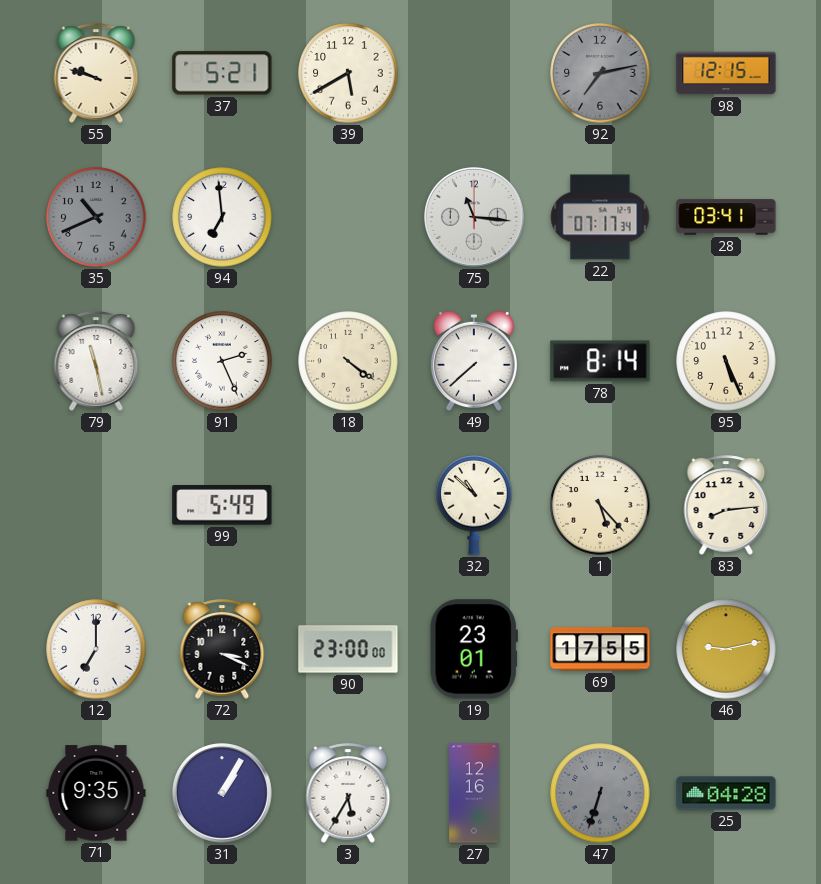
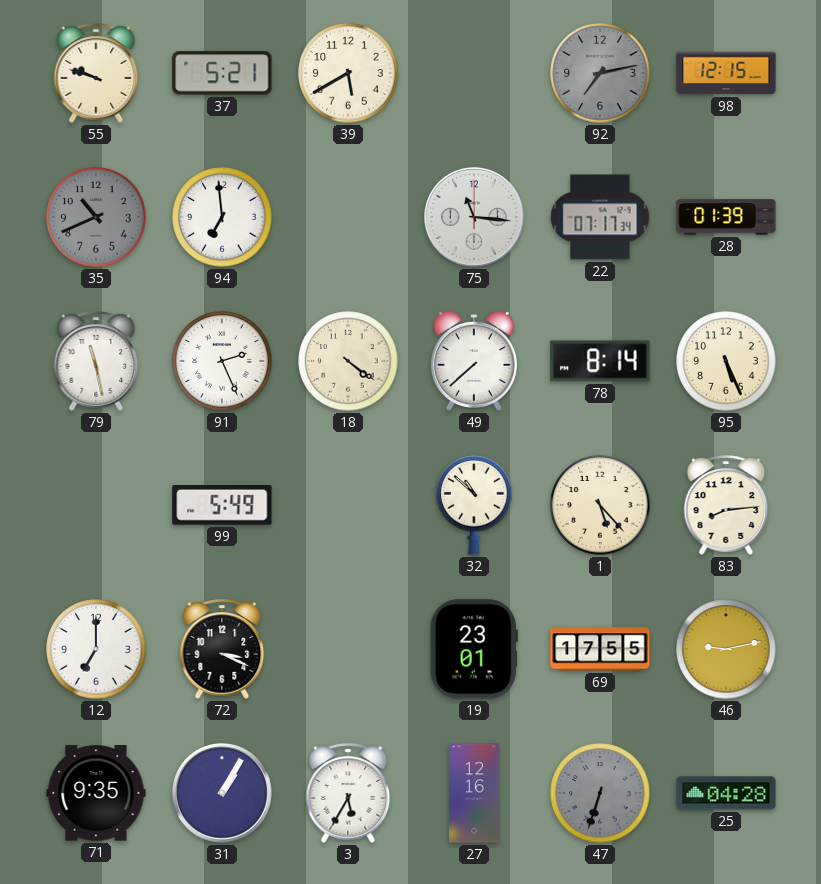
28: 03:41 -> 01:39
90: 23:00 -> none
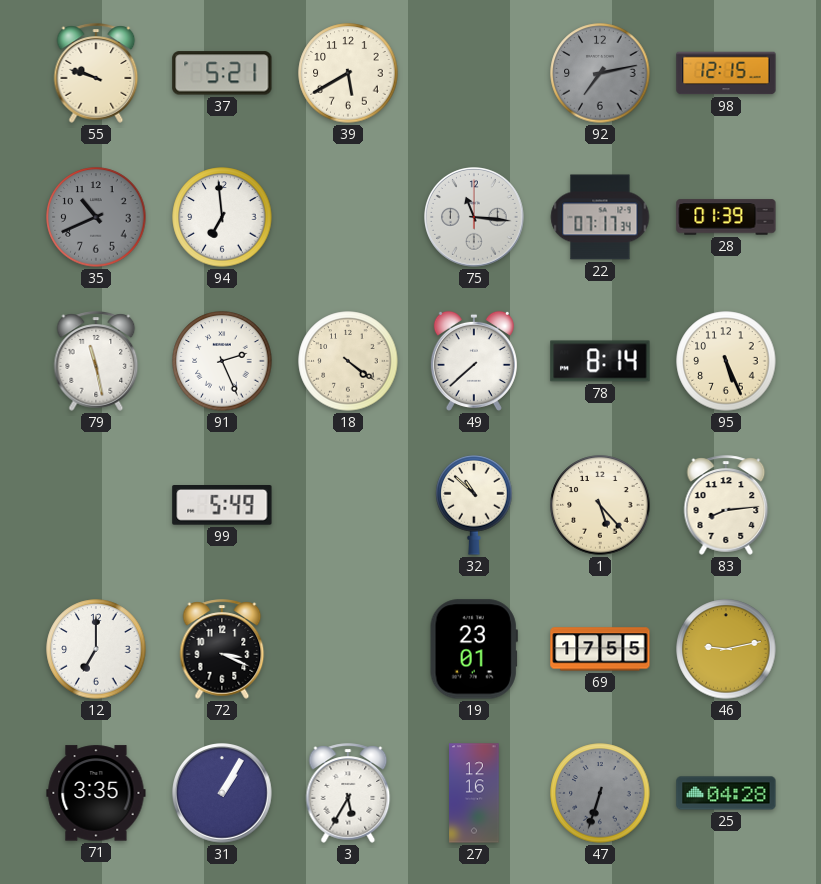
71: 9:35 -> 3:35
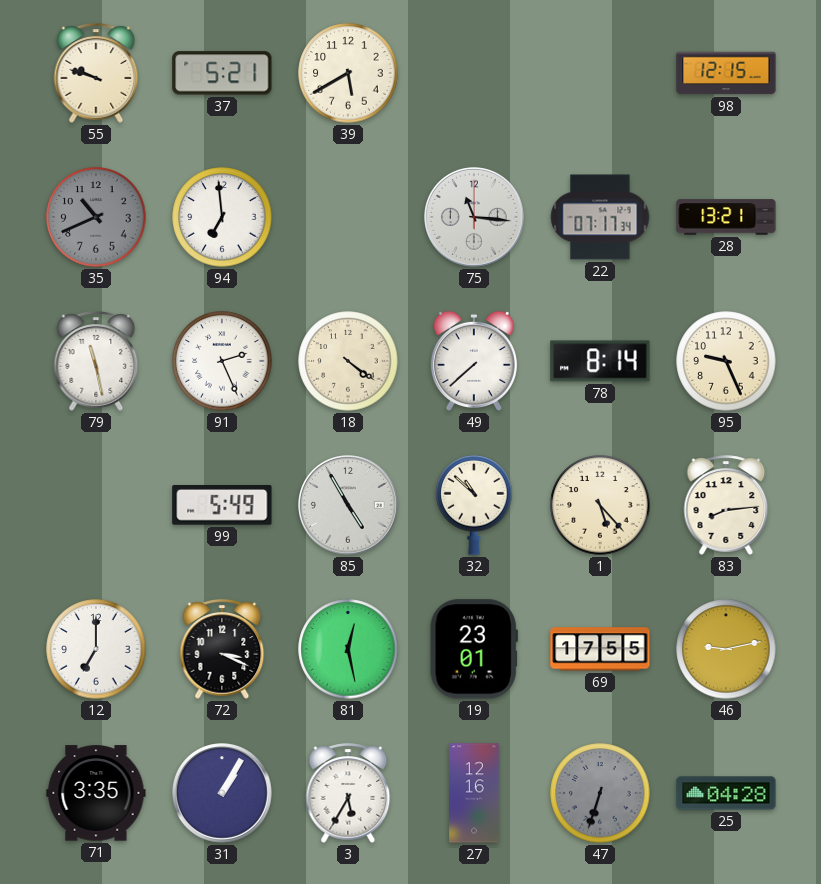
92: 7:13 -> none
28: 01:39 -> 13:21
95: 5:26 -> 9:26
85: none -> 4:55
81: none -> 12:28
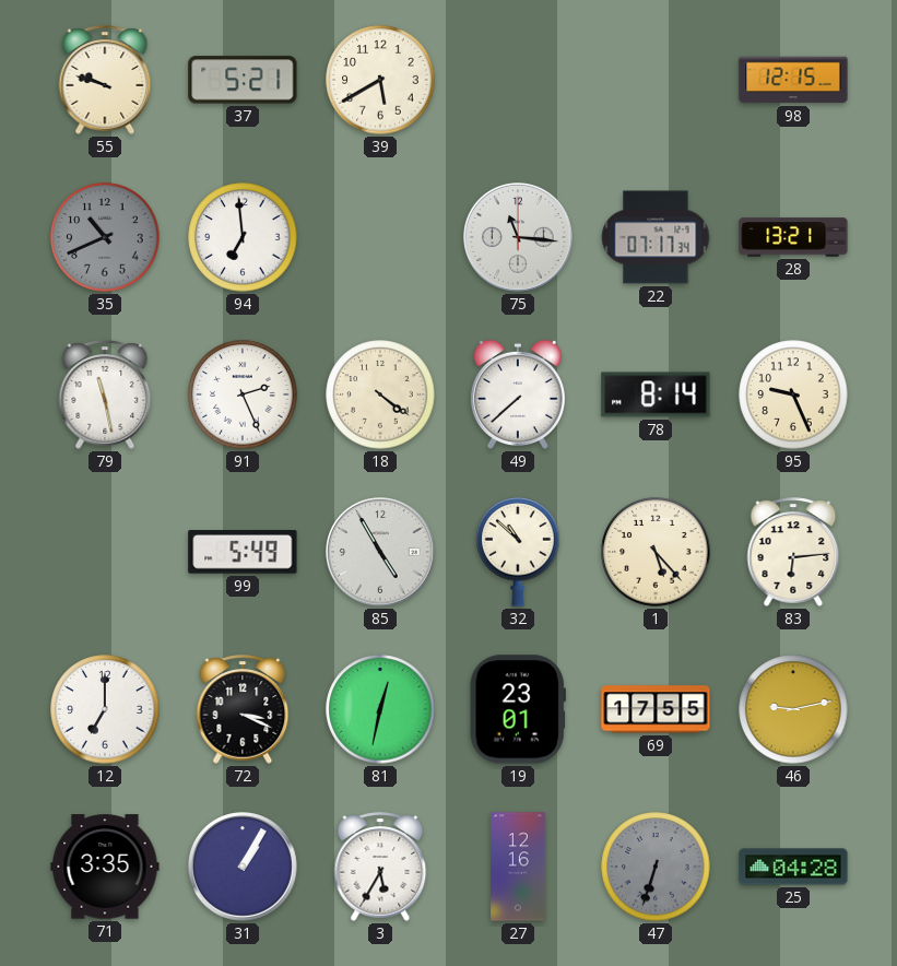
83: 8:14 -> 6:14
81: 12:28 -> 12:32
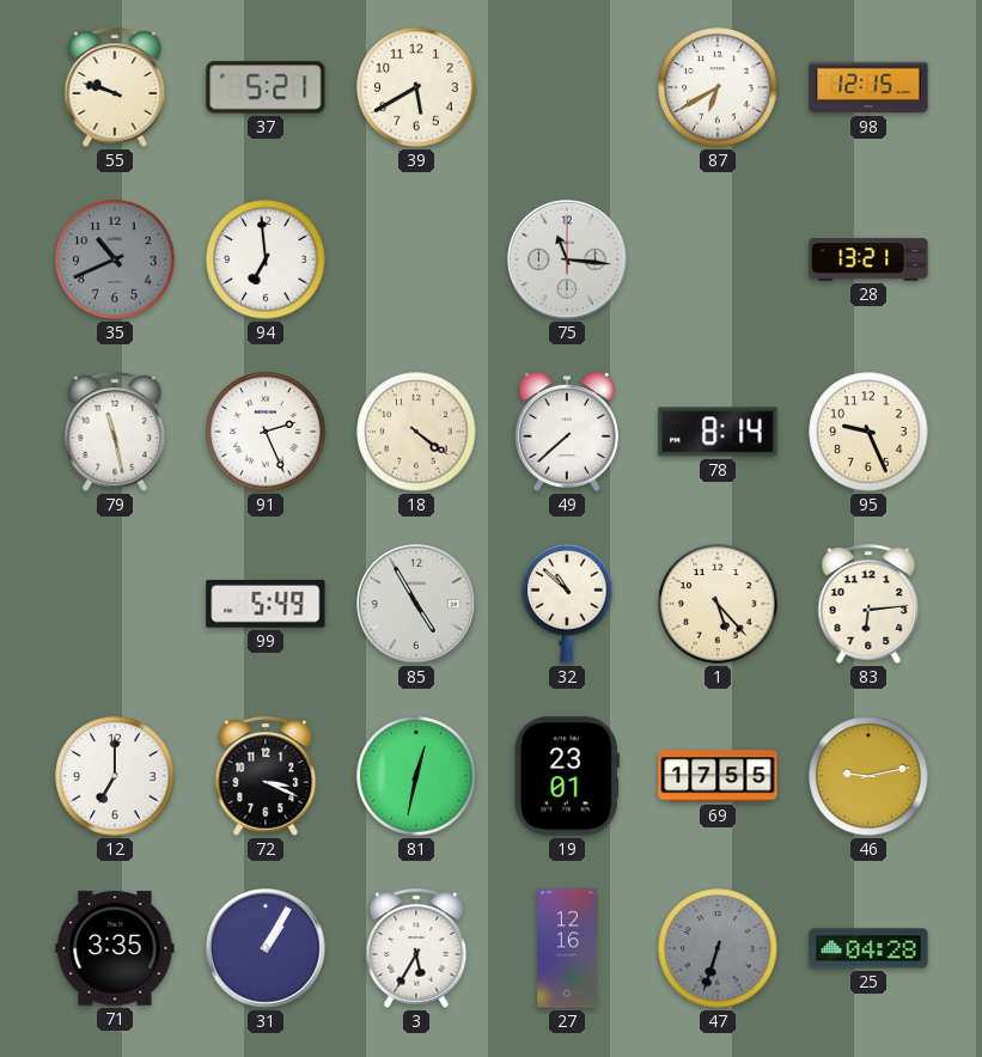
87: none -> 6:40
22: 07:17 -> none
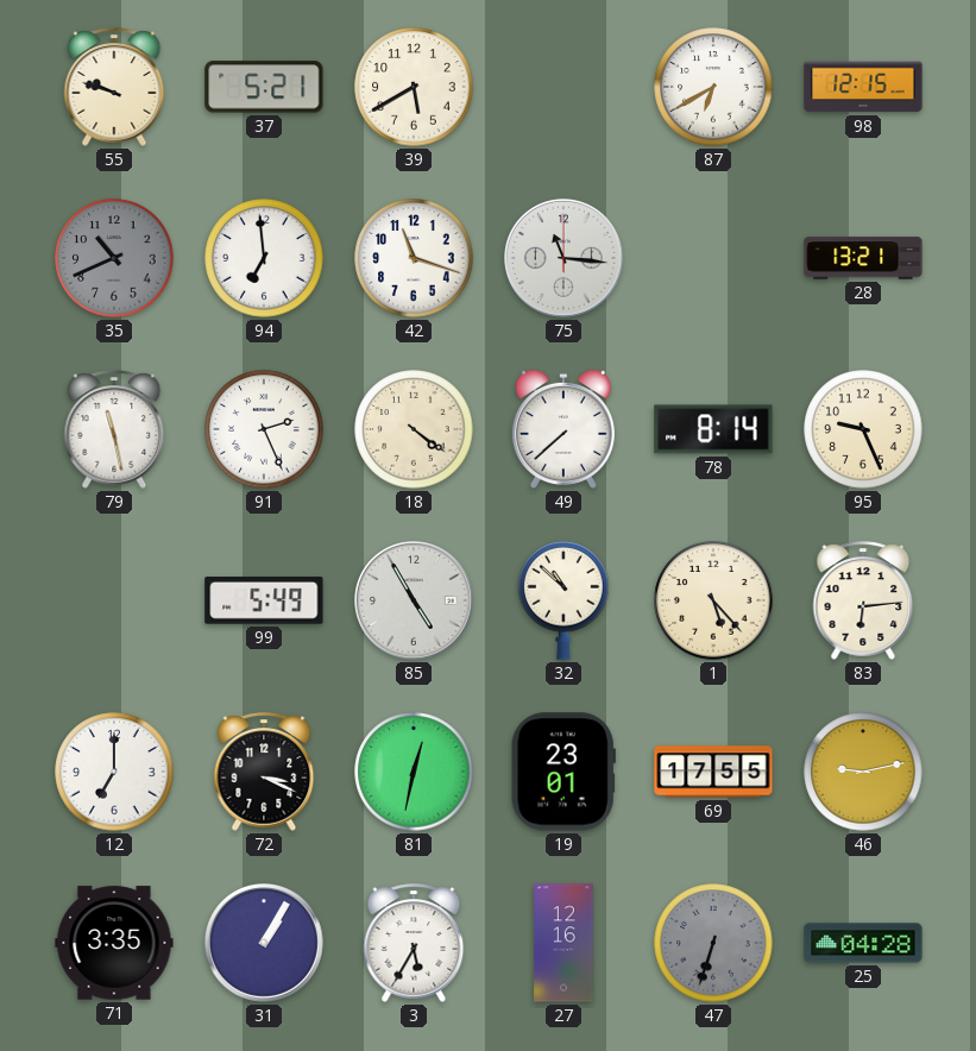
42: none -> 11:18
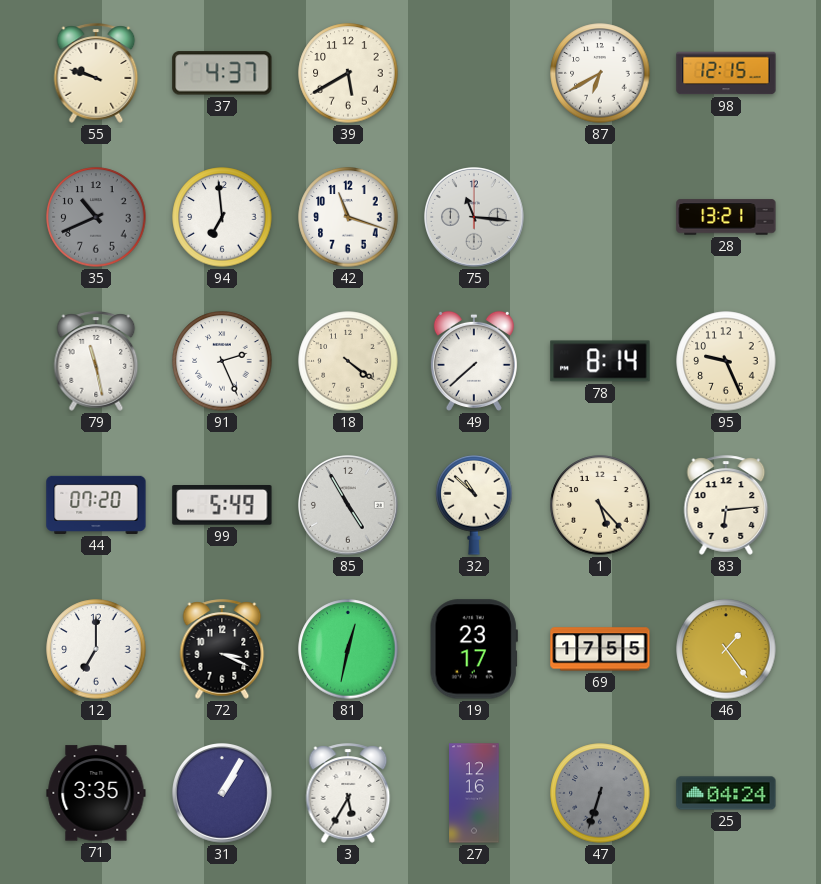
37: 5:21 -> 4:37
44: none -> 07:20
19: 23:01 -> 23:17
46: 9:13 -> 1:24
25: 04:28 -> 04:24
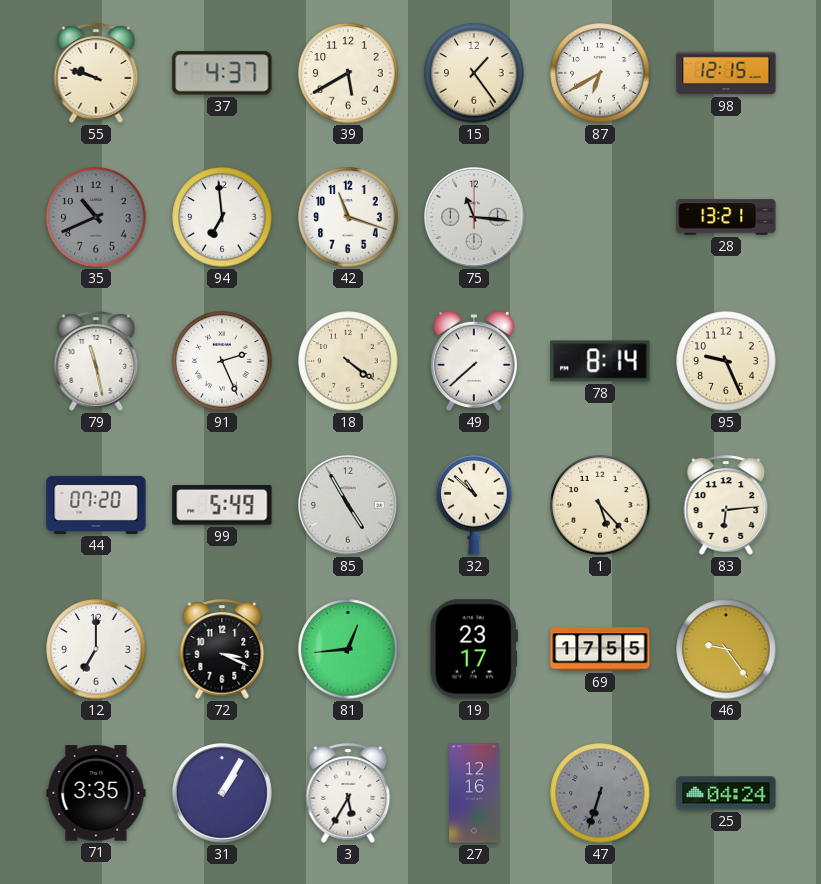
15: none -> 1:24
81: 12:32 -> 12:44
46: 1:24 -> 9:24
